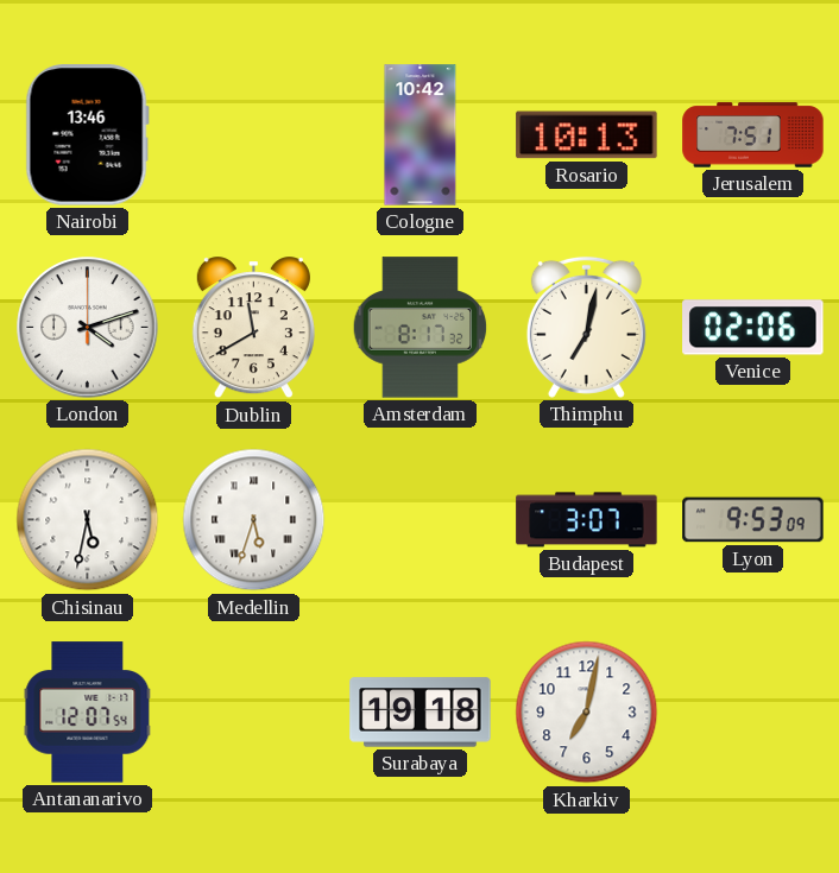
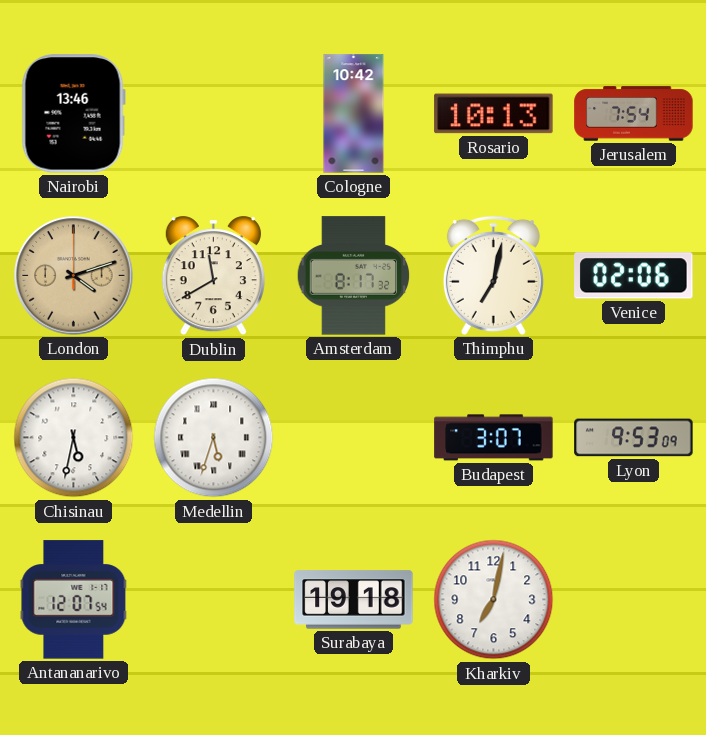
Jerusalem: 7:51 -> 7:54
London dial: white -> champagne
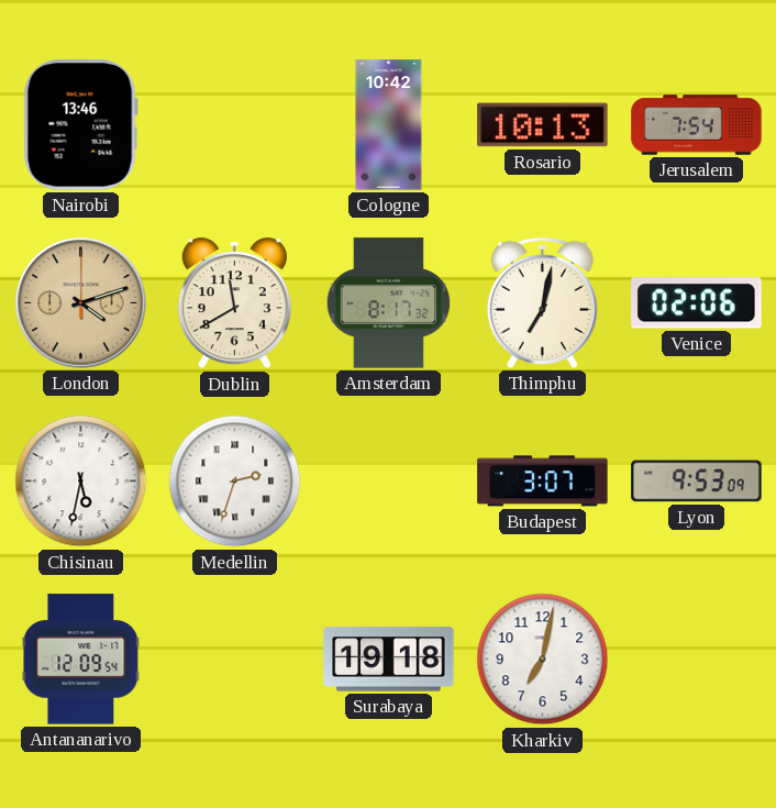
Medellin: 5:33 -> 2:33
Antananarivo: 12:07 -> 12:09
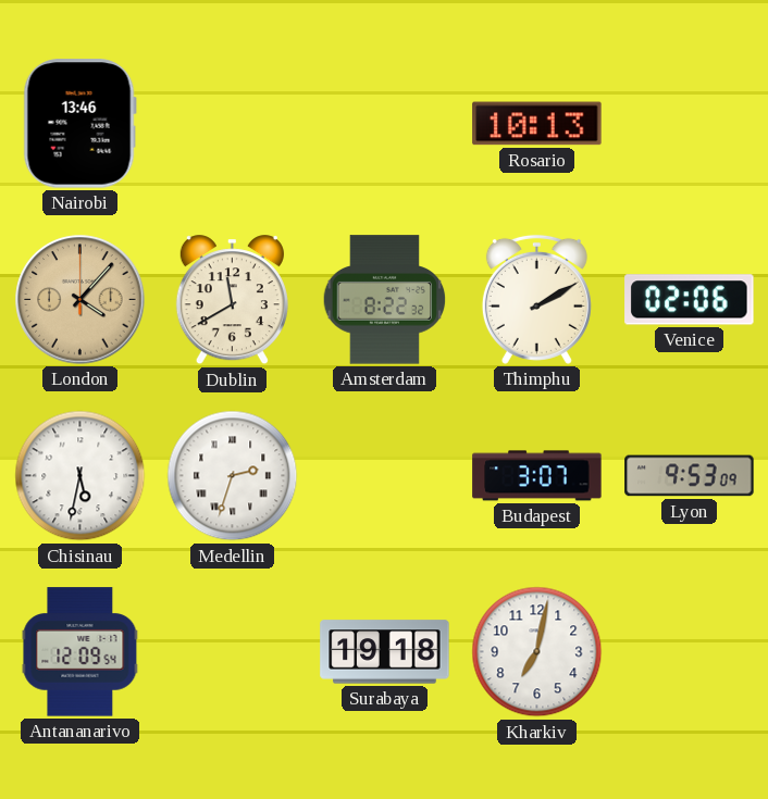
Cologne: 10:42 -> none
Jerusalem: 7:54 -> none
London: 4:12 -> 4:07
Amsterdam: 8:17 -> 8:22
Thimphu: 7:02 -> 2:10
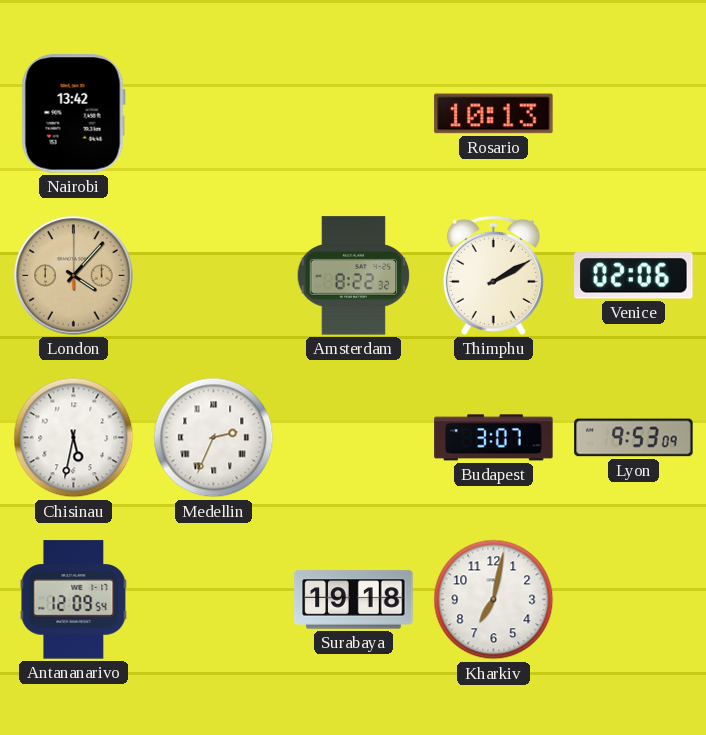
Nairobi: 13:46 -> 13:42
Dublin: 11:40 -> none
Medellin: 2:33 -> 2:34
